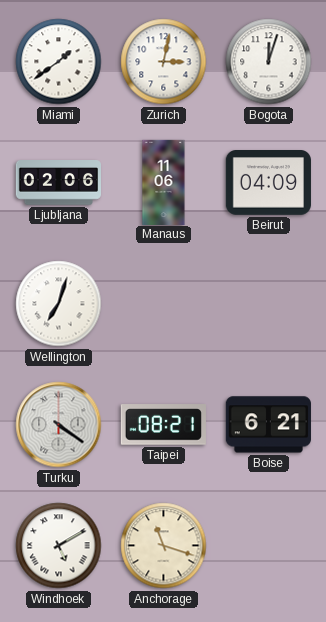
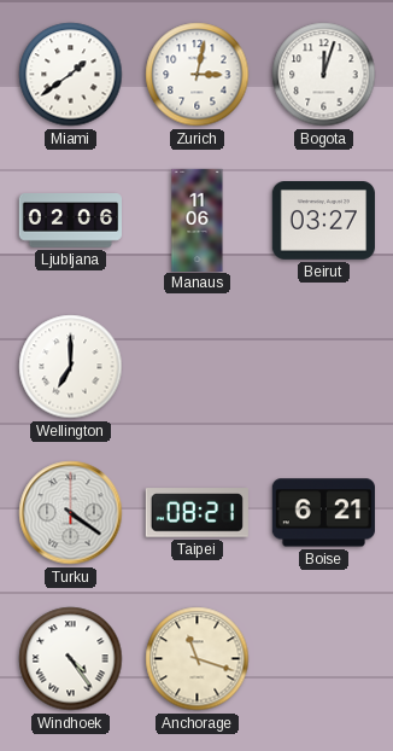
Beirut: 04:09 -> 03:27
Wellington: 7:03 -> 7:00
Windhoek: 5:10 -> 4:24
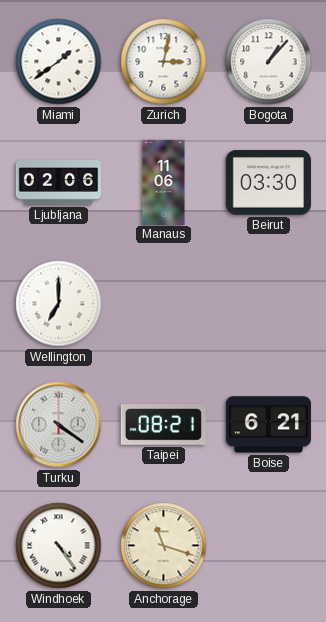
Bogota: 12:03 -> 1:07
Beirut: 03:27 -> 03:30
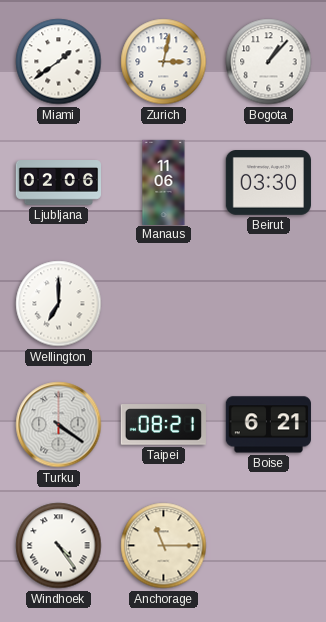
Anchorage: 11:18 -> 11:15
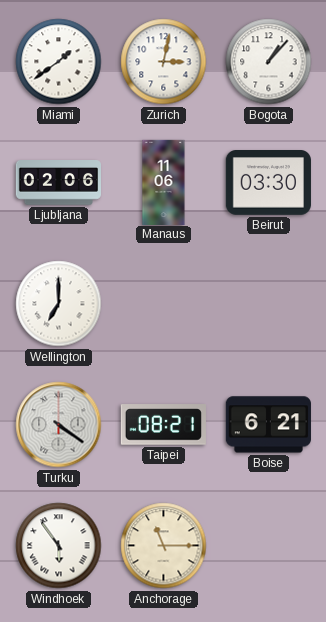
Windhoek: 4:24 -> 5:54
